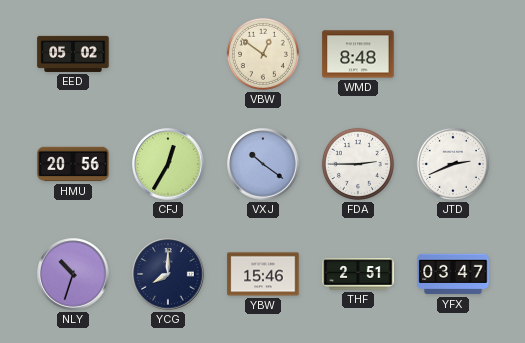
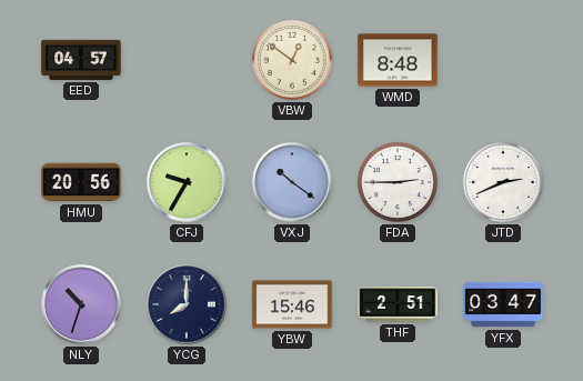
EED: 05:02 -> 04:57
CFJ: 12:35 -> 9:35
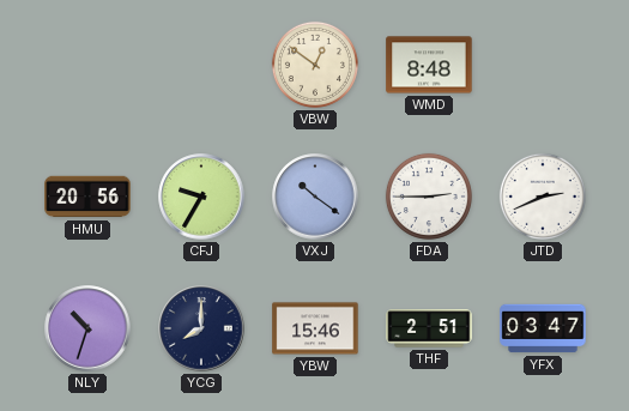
EED: 04:57 -> none
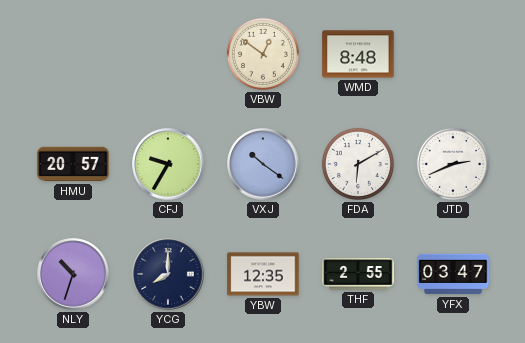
HMU: 20:56 -> 20:57
FDA: 2:45 -> 6:10
YBW: 15:46 -> 12:35
THF: 2:51 -> 2:55
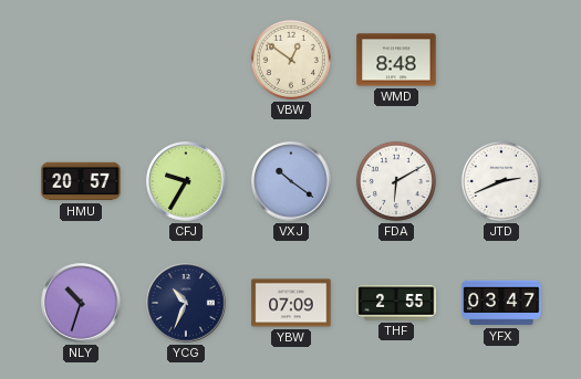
YCG: 8:00 -> 10:34
YBW: 12:35 -> 07:09
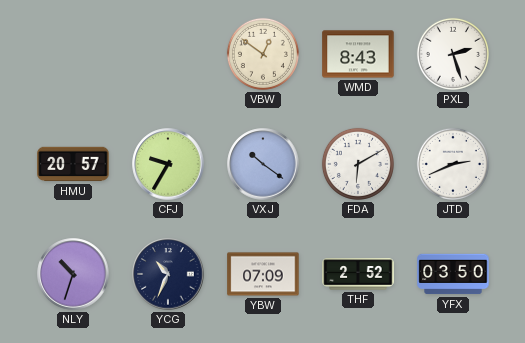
WMD: 8:48 -> 8:43
PXL: none -> 2:27
THF: 2:55 -> 2:52
YFX: 03:47 -> 03:50
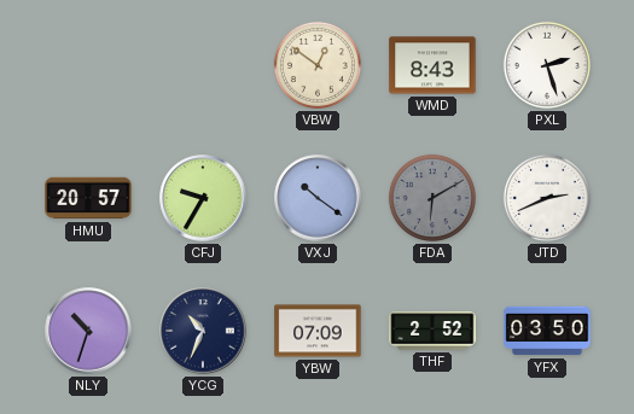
FDA dial: white -> grey
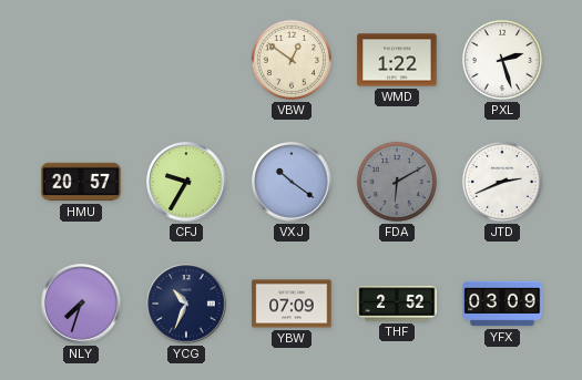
WMD: 8:43 -> 1:22
NLY: 10:33 -> 7:33
YFX: 03:50 -> 03:09
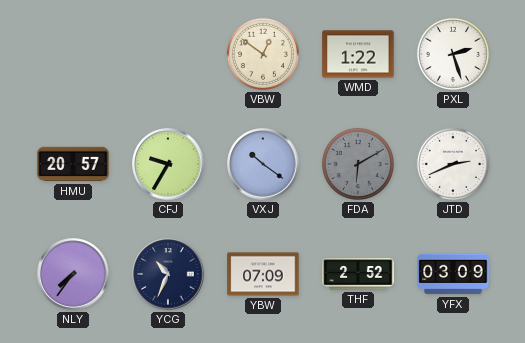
NLY: 7:33 -> 7:36
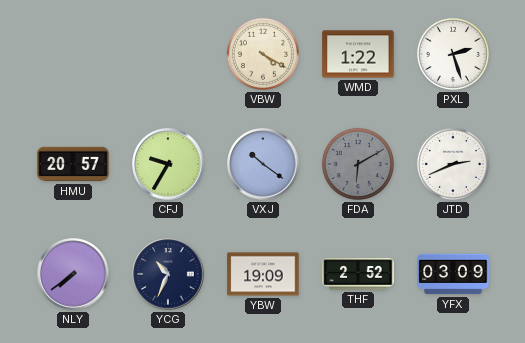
VBW: 12:51 -> 4:20
NLY: 7:36 -> 7:39
YBW: 07:09 -> 19:09
